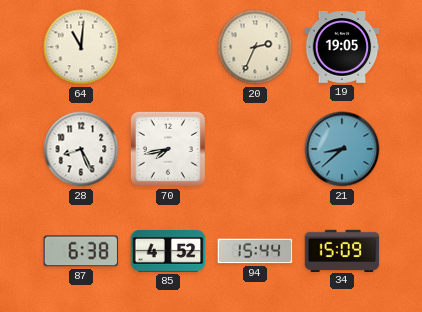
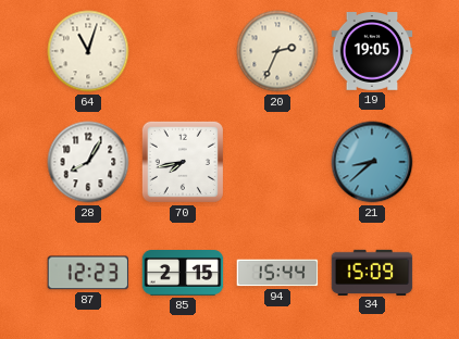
64: 11:01 -> 11:03
28: 8:26 -> 8:05
87: 6:38 -> 12:23
85: 4:52 -> 2:15
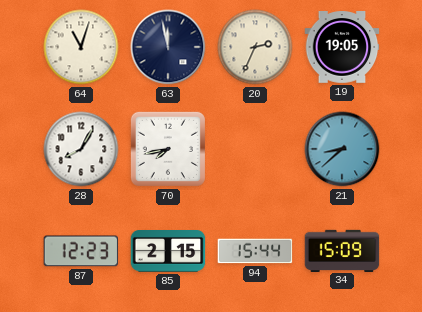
63: none -> 11:58
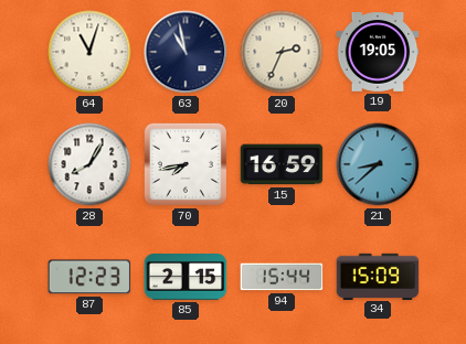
63: 11:58 -> 10:58
15: none -> 16:59
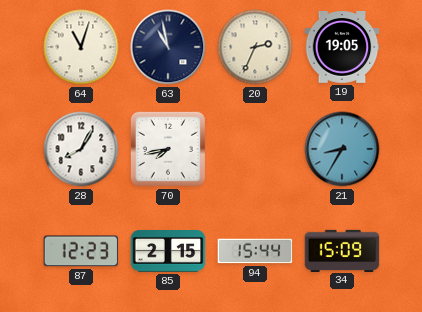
15: 16:59 -> none
21: 8:38 -> 8:35
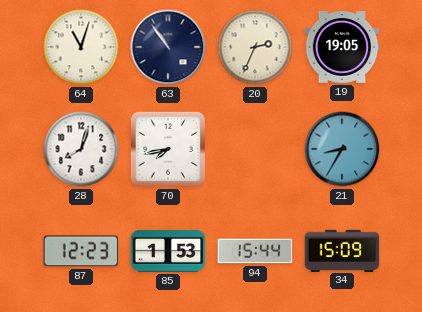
63: 10:58 -> 10:54
28: 8:05 -> 8:03
85: 2:15 -> 1:53
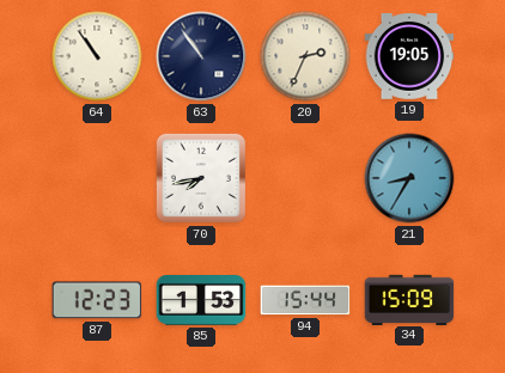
64: 11:03 -> 10:54
28: 8:03 -> none
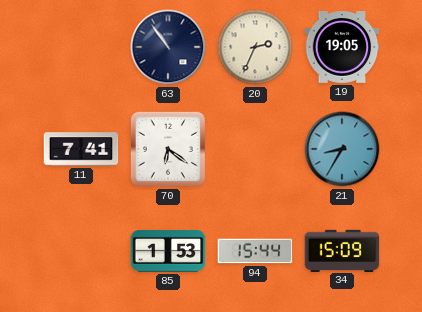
64: 10:54 -> none
11: none -> 7:41
70: 7:43 -> 6:21
87: 12:23 -> none
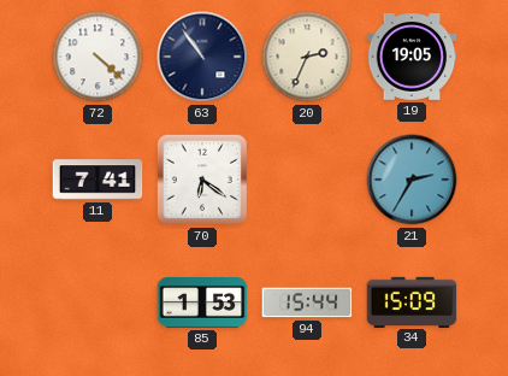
72: none -> 4:22
21: 8:35 -> 2:35
